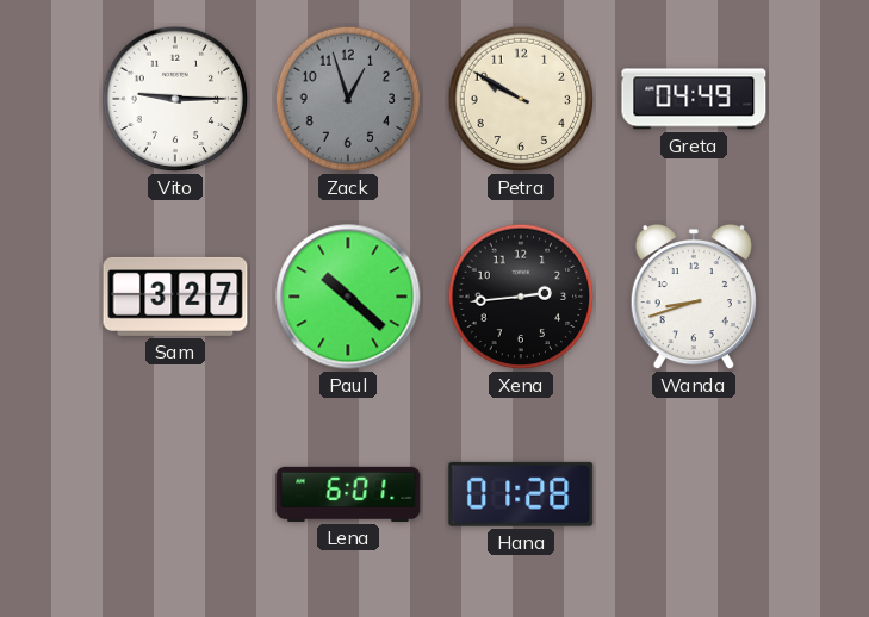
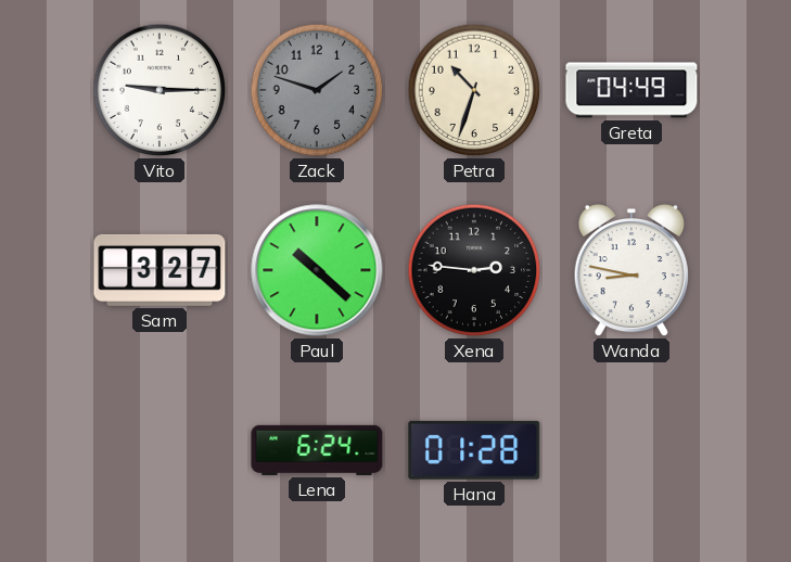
Zack: 12:57 -> 1:48
Petra: 9:50 -> 10:33
Xena: 2:44 -> 2:46
Wanda: 8:42 -> 8:47
Lena: 6:01 -> 6:24
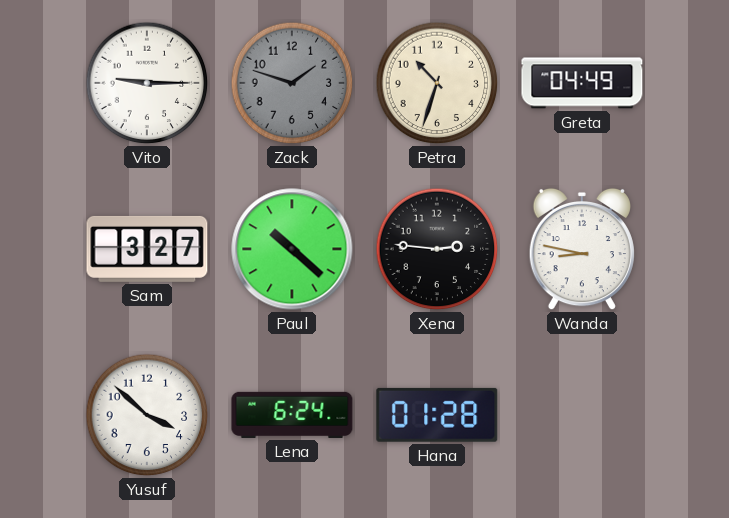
Yusuf: none -> 3:52
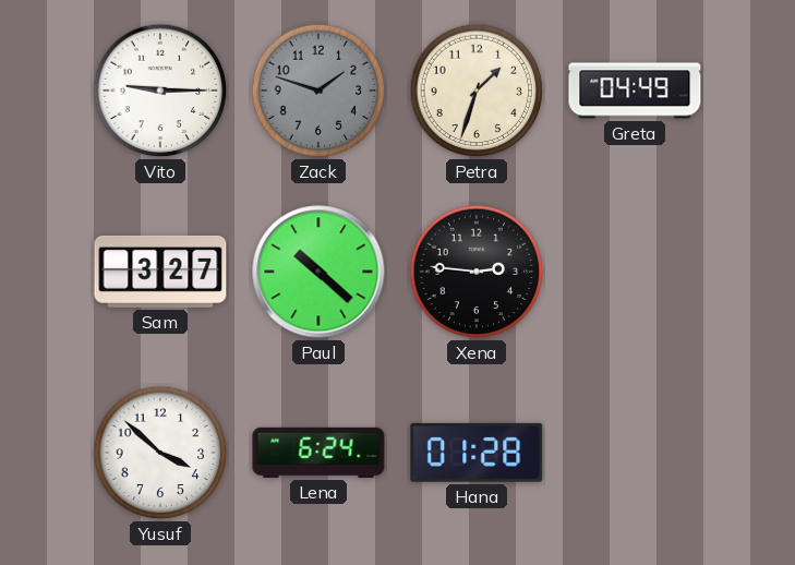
Petra: 10:33 -> 1:33
Wanda: 8:47 -> none
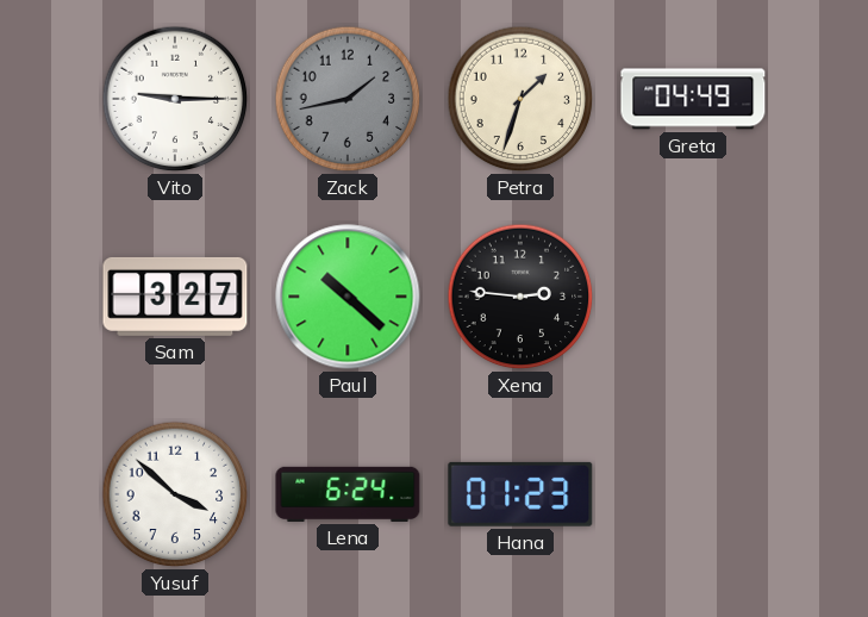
Zack: 1:48 -> 1:43
Hana: 01:28 -> 01:23
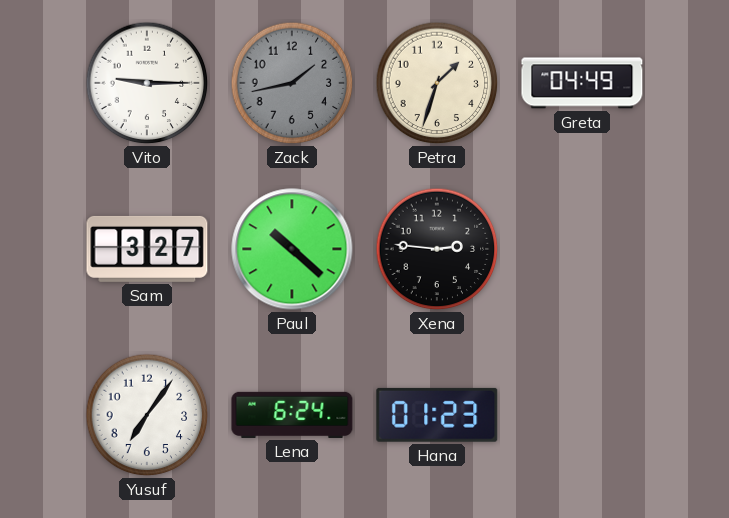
Yusuf: 3:52 -> 7:06
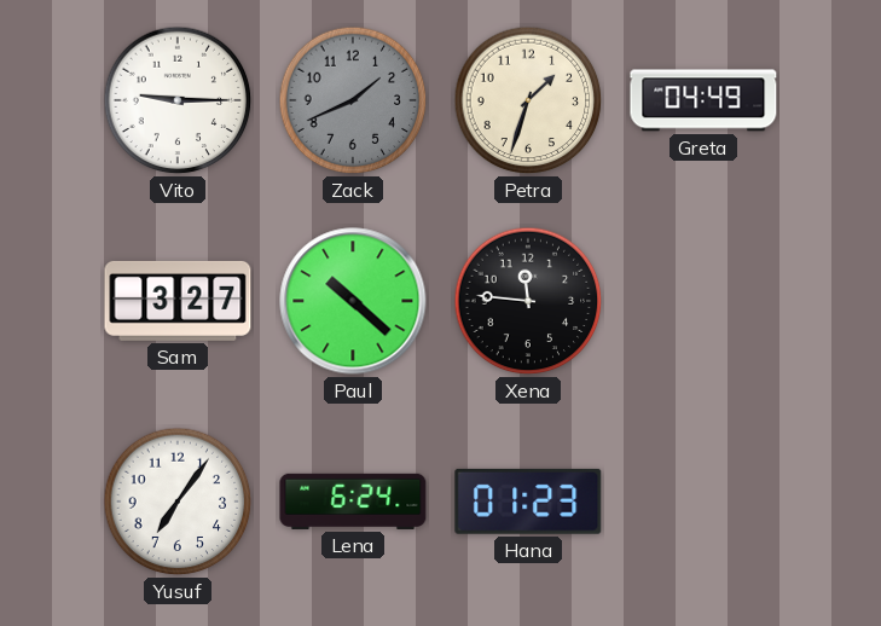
Zack: 1:43 -> 1:41
Xena: 2:46 -> 11:46
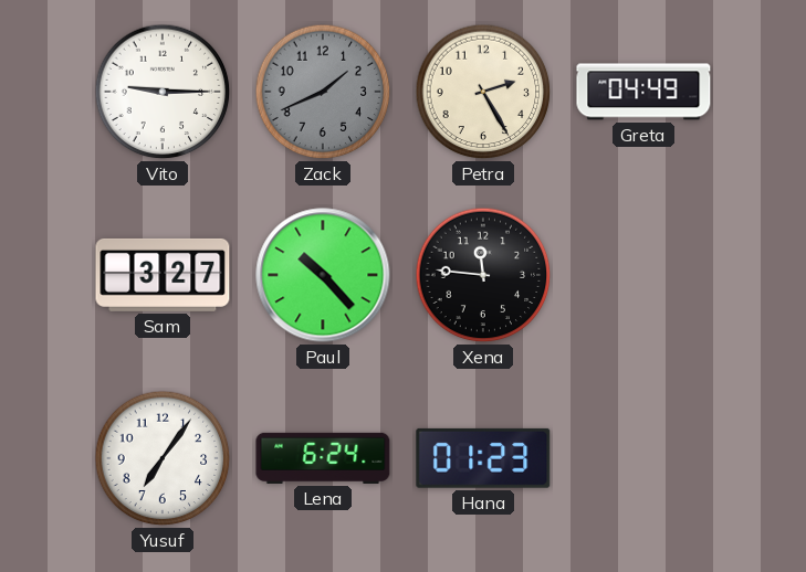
Petra: 1:33 -> 2:25
Paul: 10:22 -> 10:23
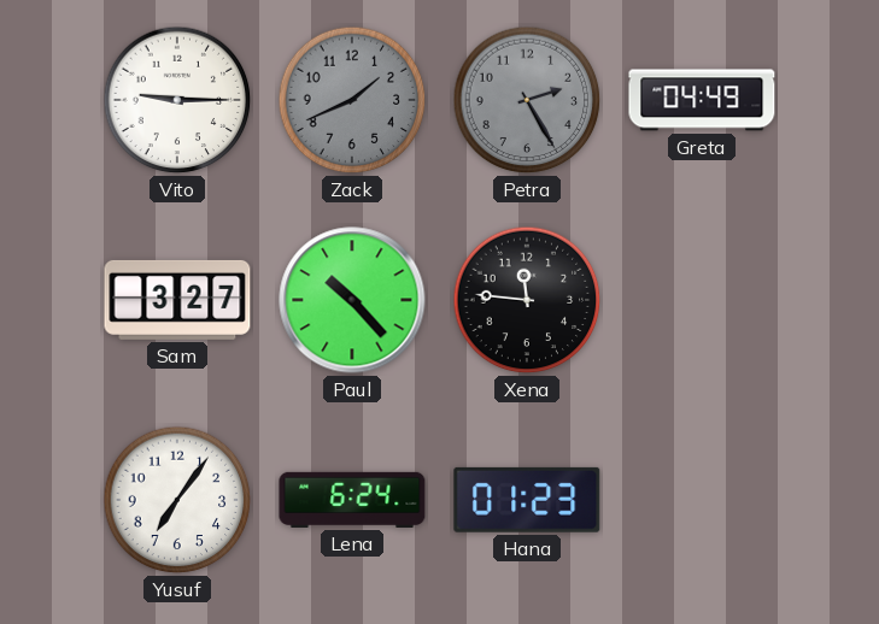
Petra dial: cream -> grey
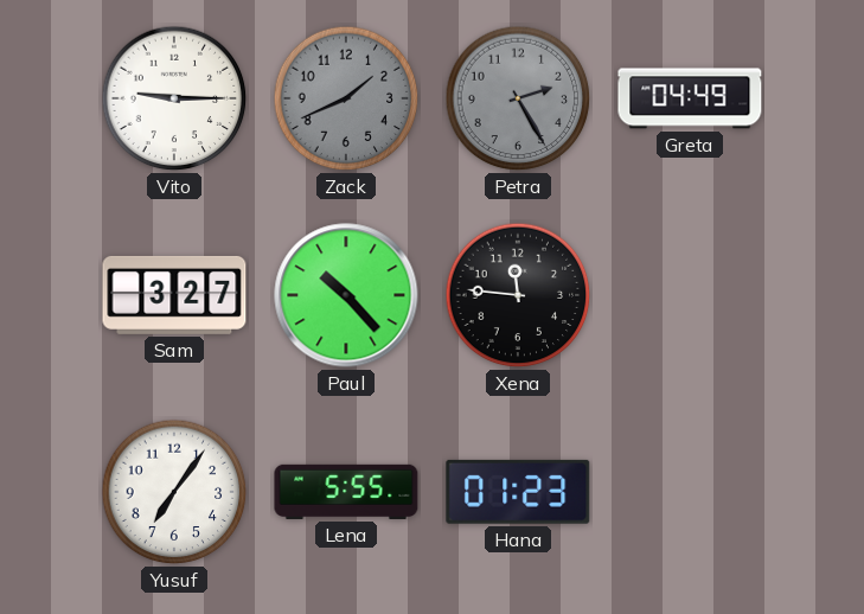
Lena: 6:24 -> 5:55
